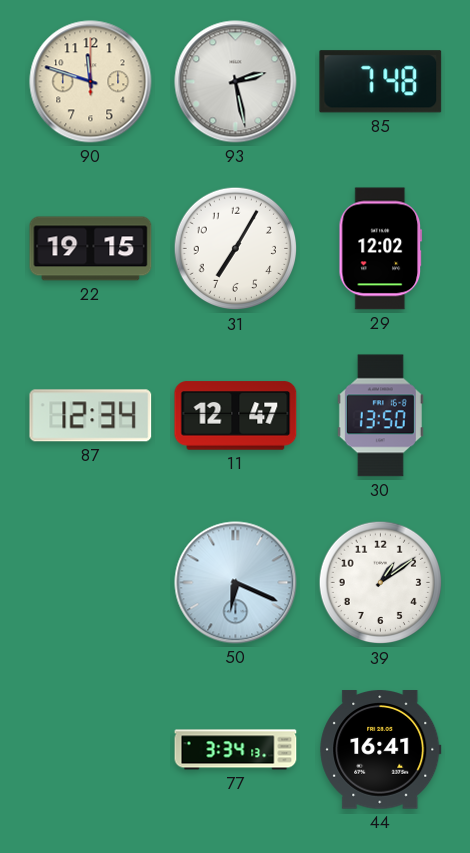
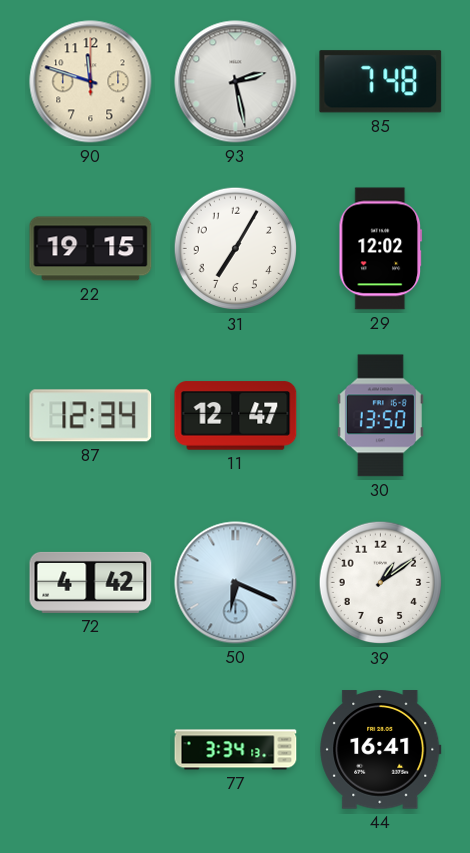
72: none -> 4:42
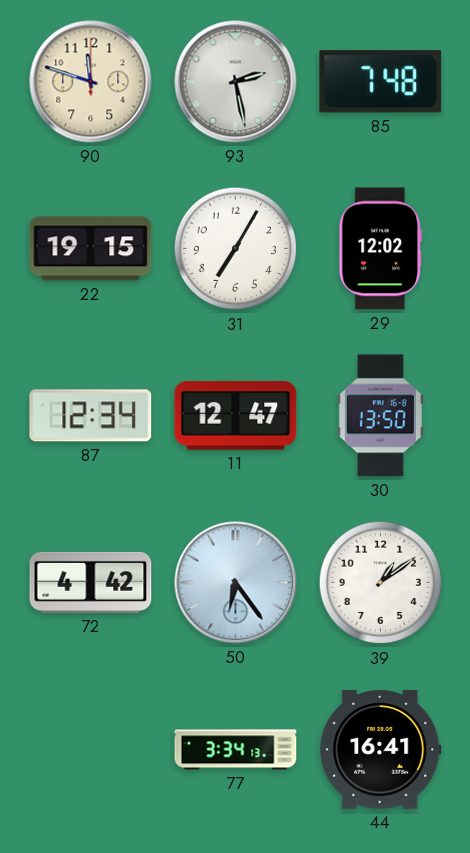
50: 6:19 -> 6:24
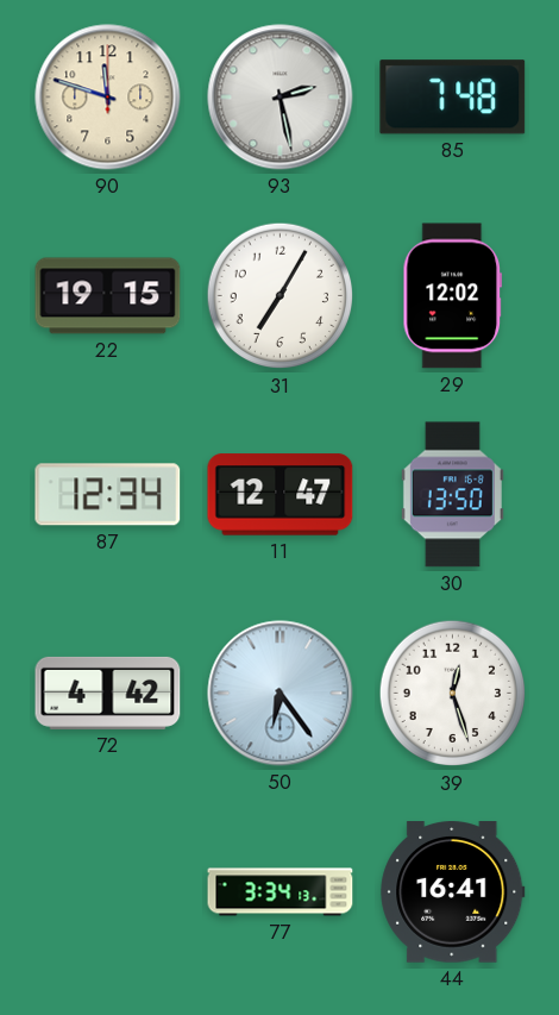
39: 1:09 -> 12:27
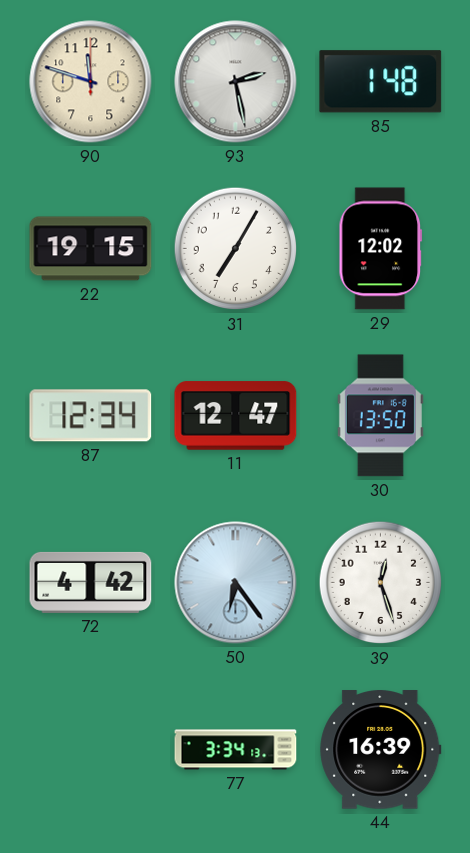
85: 7:48 -> 1:48
44: 16:41 -> 16:39
